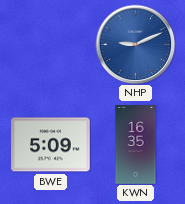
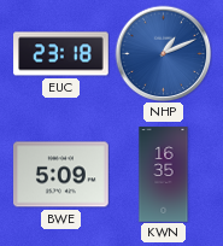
EUC: none -> 23:18
NHP: 9:11 -> 1:11
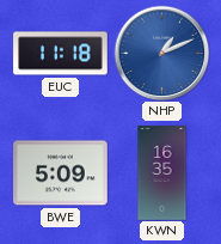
EUC: 23:18 -> 11:18
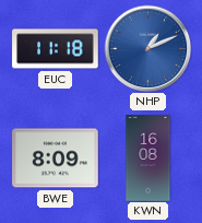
BWE: 5:09 -> 8:09
KWN: 16:35 -> 16:08
